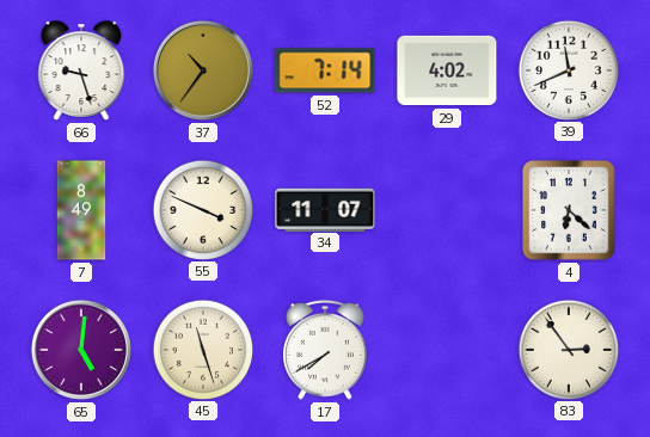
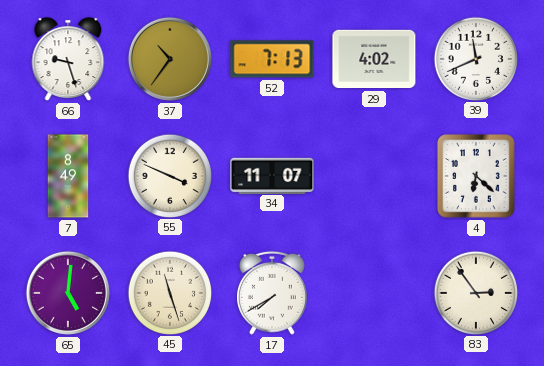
52: 7:14 -> 7:13
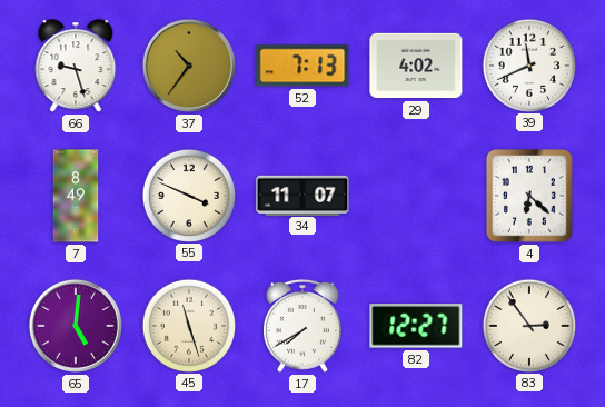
82: none -> 12:27
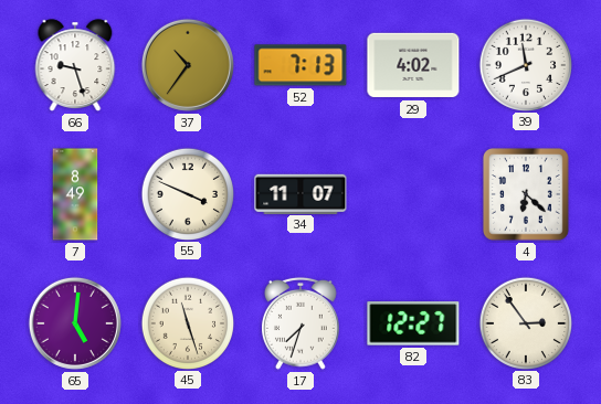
17: 7:40 -> 7:33
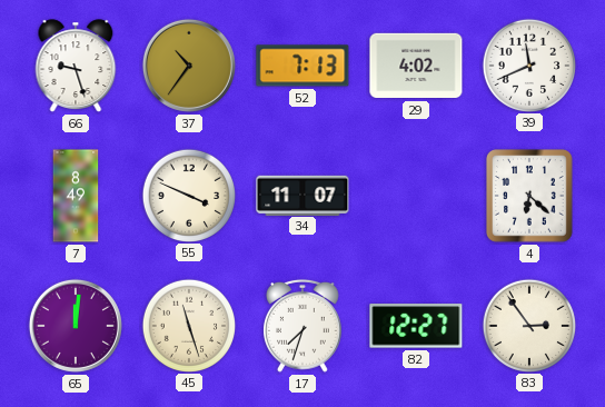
65: 5:01 -> 12:01
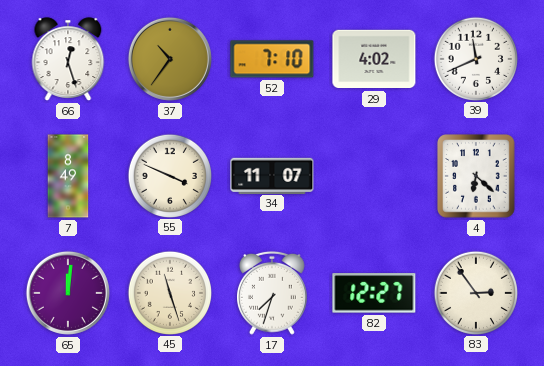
66: 9:27 -> 12:27
52: 7:13 -> 7:10
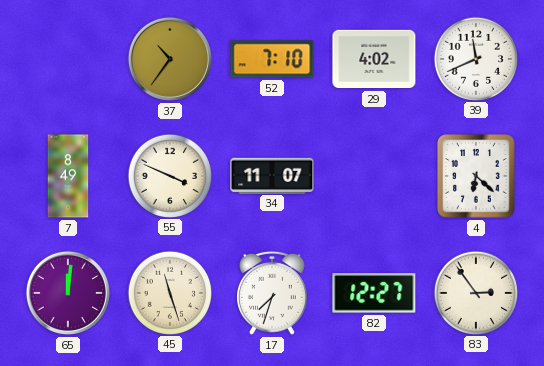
66: 12:27 -> none
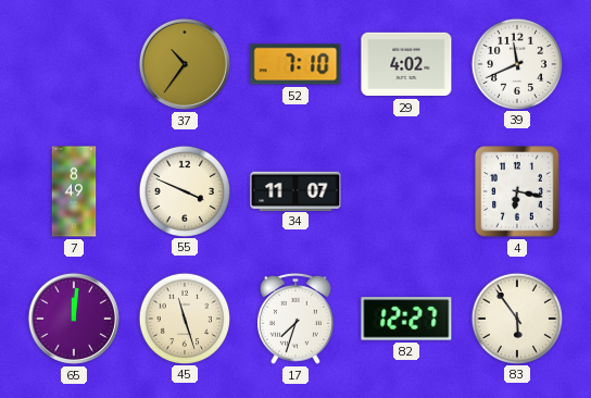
4: 6:22 -> 6:17
83: 2:54 -> 5:54
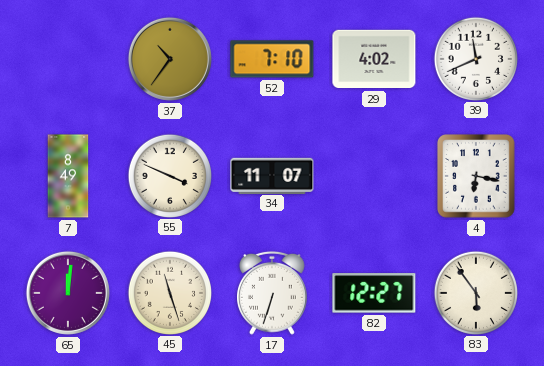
17: 7:33 -> 6:33
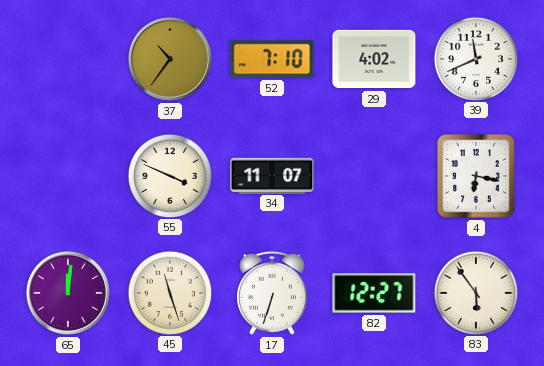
7: 8:49 -> none
